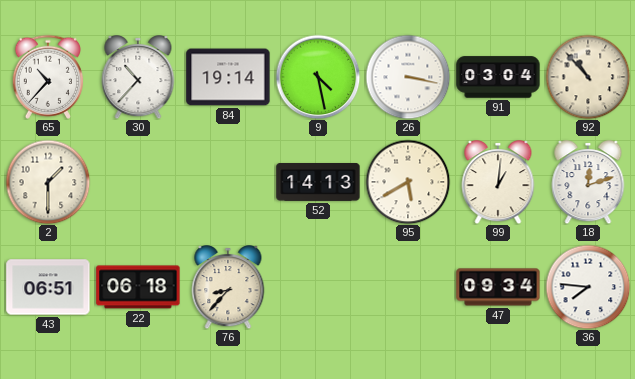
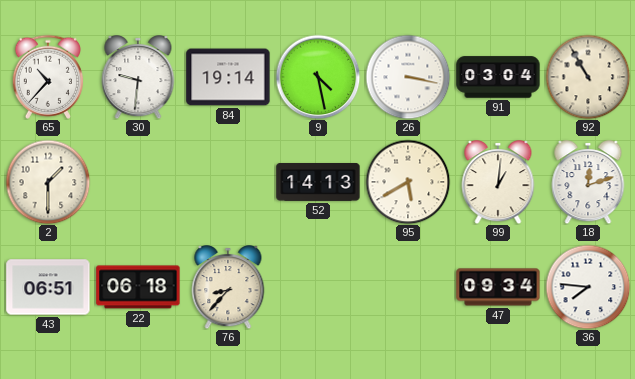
30: 10:37 -> 9:31
92: 10:53 -> 10:55
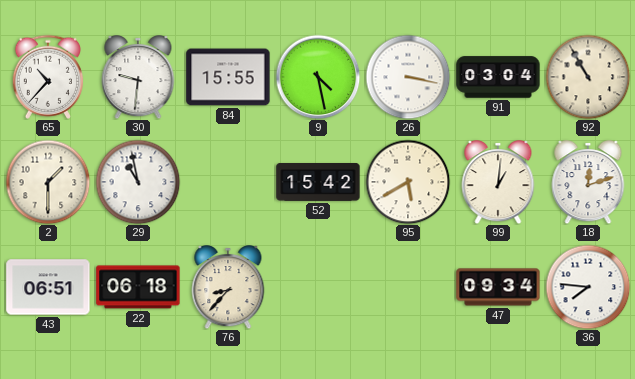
84: 19:14 -> 15:55
29: none -> 10:58
52: 14:13 -> 15:42
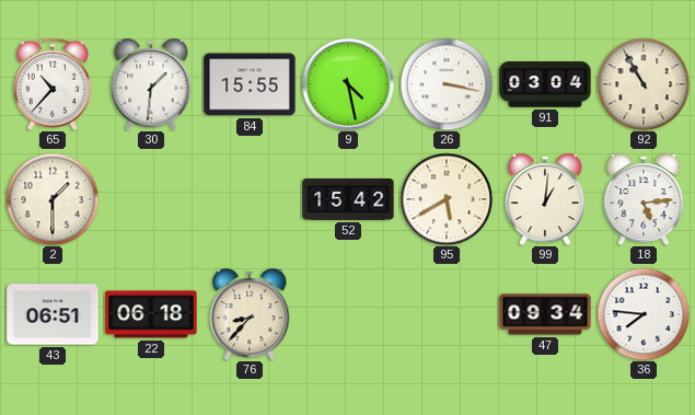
30: 9:31 -> 1:31
29: 10:58 -> none
18: 12:12 -> 5:14
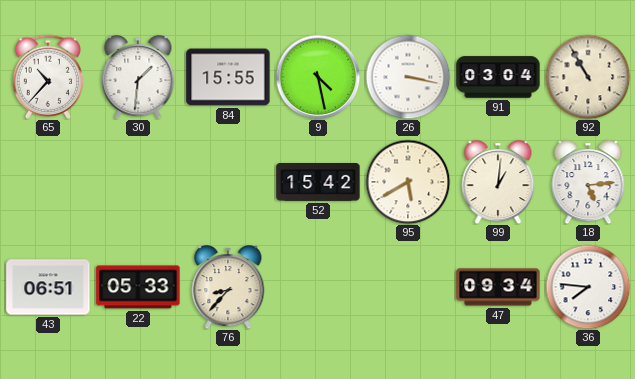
2: 1:30 -> none
22: 06:18 -> 05:33
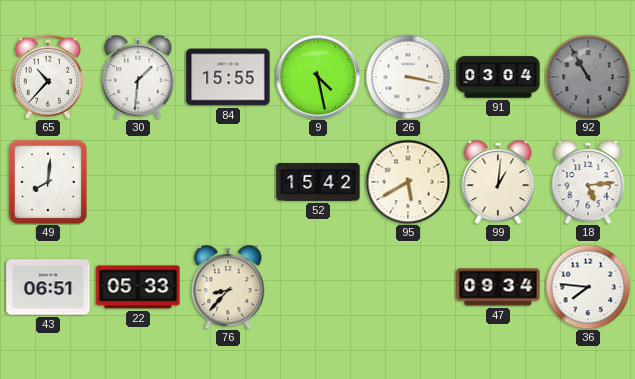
92 dial: cream -> grey
49: none -> 8:01
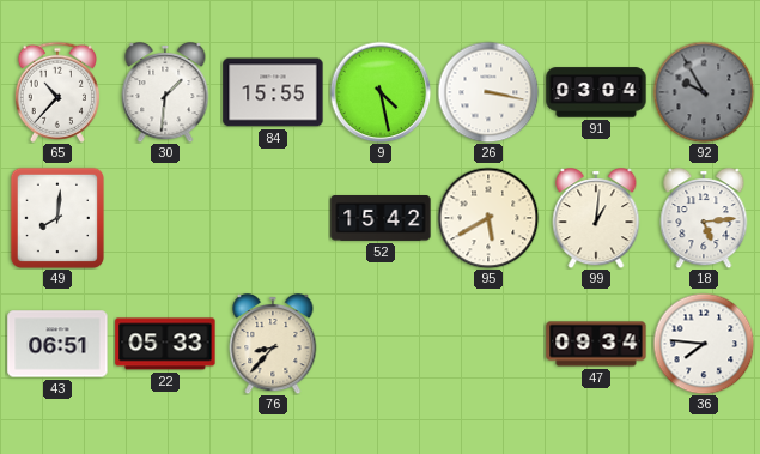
92: 10:55 -> 9:55
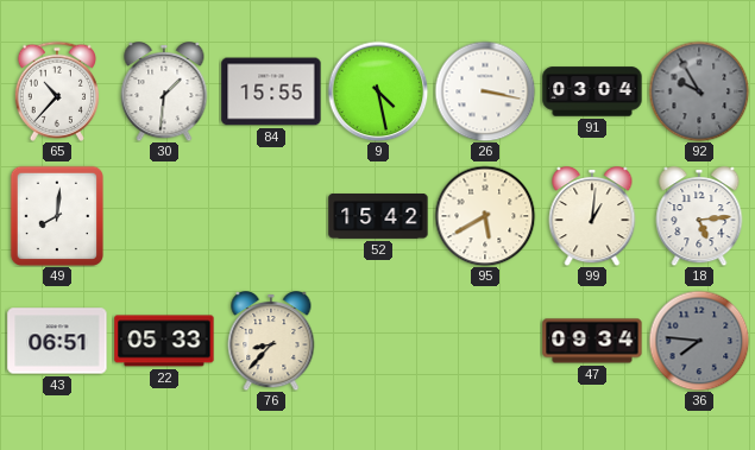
36 dial: white -> grey
